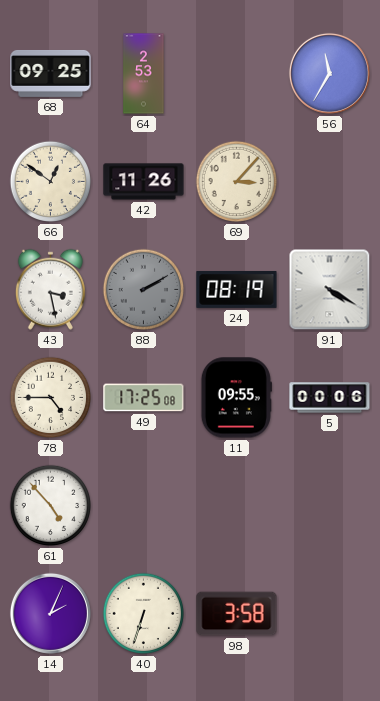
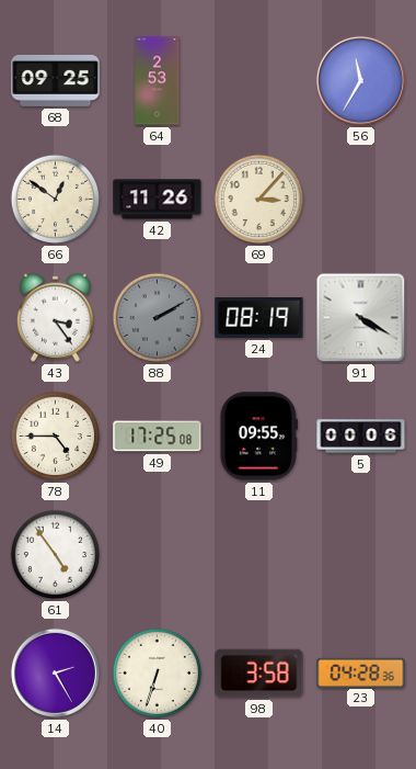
43: 3:28 -> 3:24
61: 4:53 -> 4:54
14: 2:04 -> 2:25
23: none -> 04:28
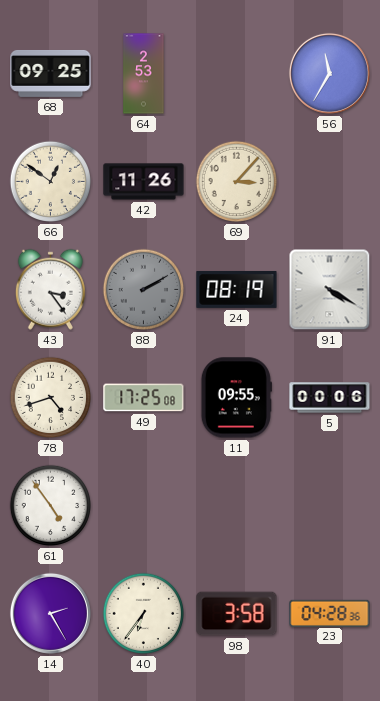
78: 4:45 -> 4:42
40: 6:33 -> 6:36
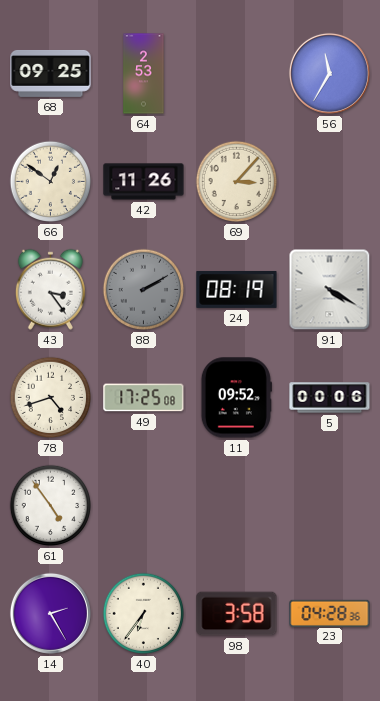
11: 09:55 -> 09:52
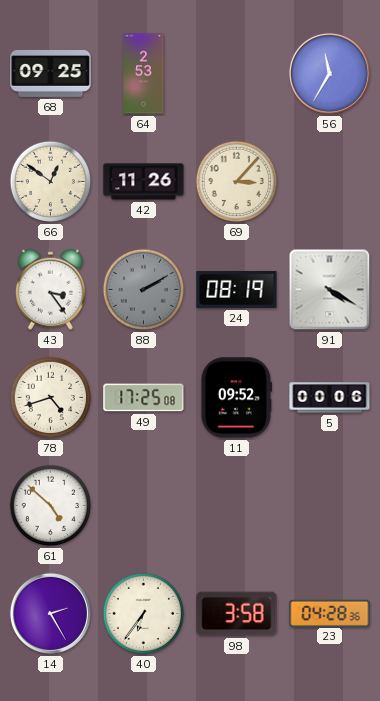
61: 4:54 -> 4:52
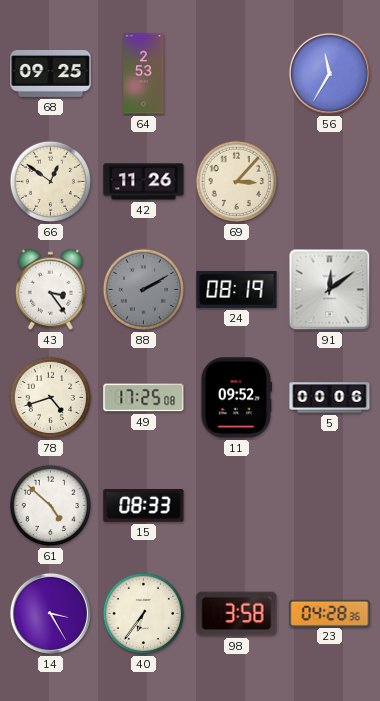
91: 4:20 -> 12:09
15: none -> 08:33
14: 2:25 -> 3:25
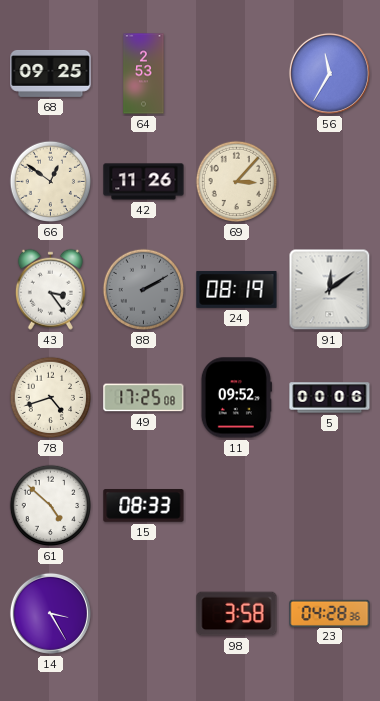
40: 6:36 -> none
